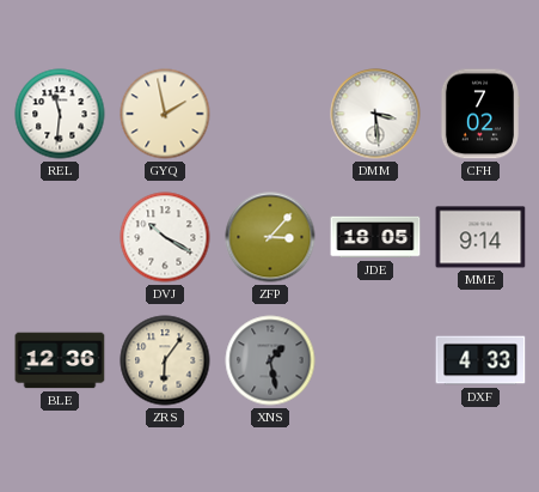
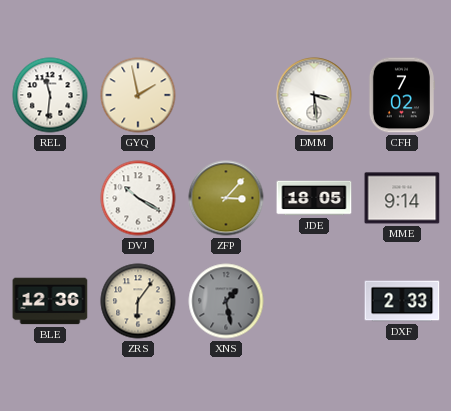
DXF: 4:33 -> 2:33
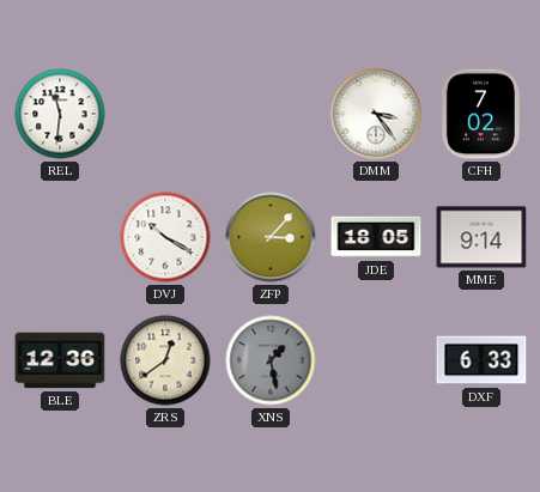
GYQ: 1:58 -> none
DMM: 3:29 -> 3:24
ZRS: 6:06 -> 12:39
DXF: 2:33 -> 6:33
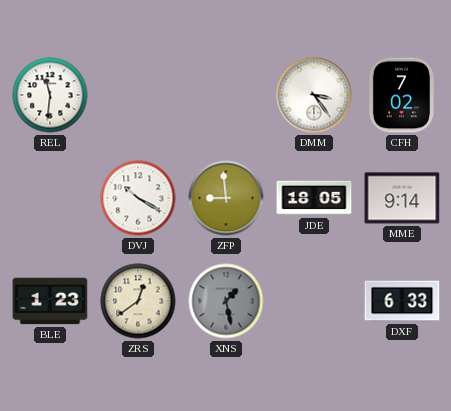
ZFP: 3:07 -> 8:59
BLE: 12:36 -> 1:23
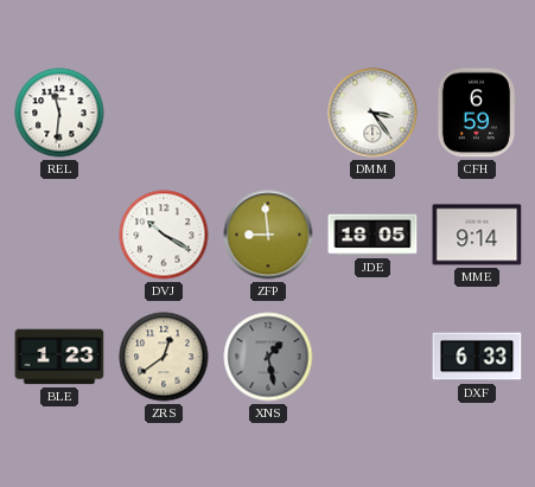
CFH: 7:02 -> 6:59
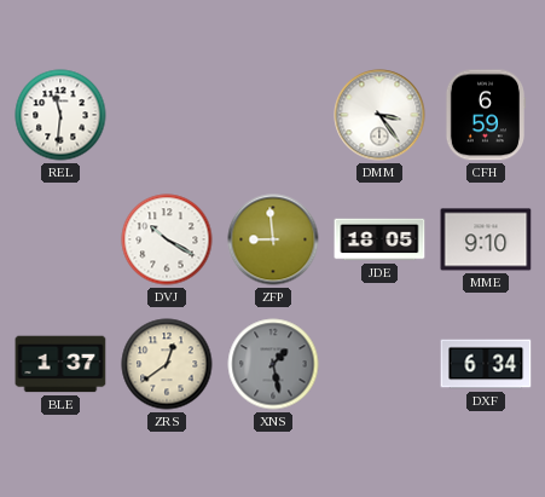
MME: 9:14 -> 9:10
BLE: 1:23 -> 1:37
DXF: 6:33 -> 6:34
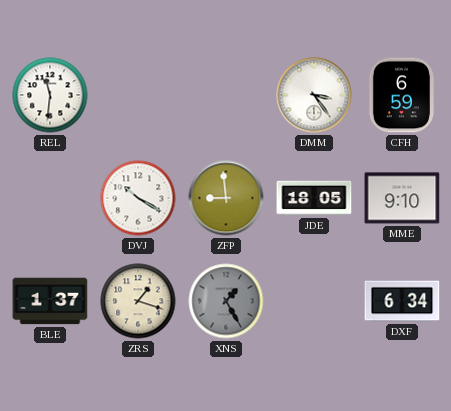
ZRS: 12:39 -> 1:18
XNS: 1:28 -> 1:25
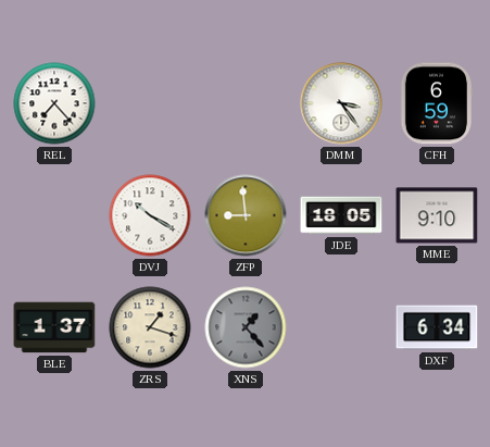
REL: 11:31 -> 7:23
XNS: 1:25 -> 1:23
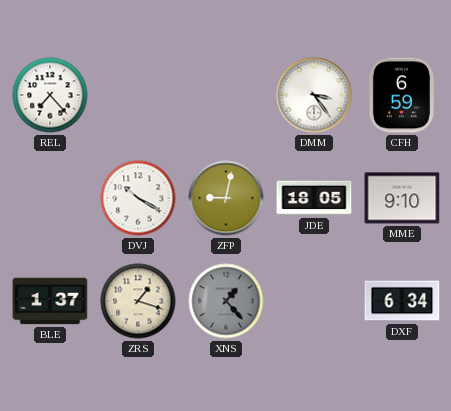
ZFP: 8:59 -> 9:02
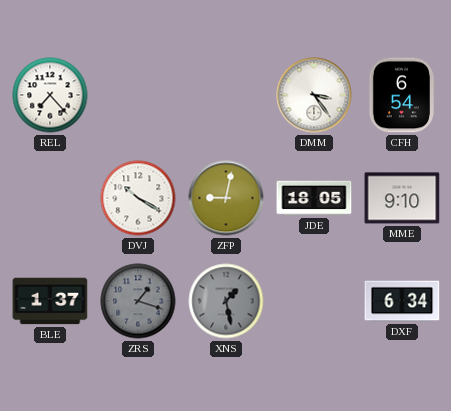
CFH: 6:59 -> 6:54
ZRS dial: cream -> grey
XNS: 1:23 -> 1:28
